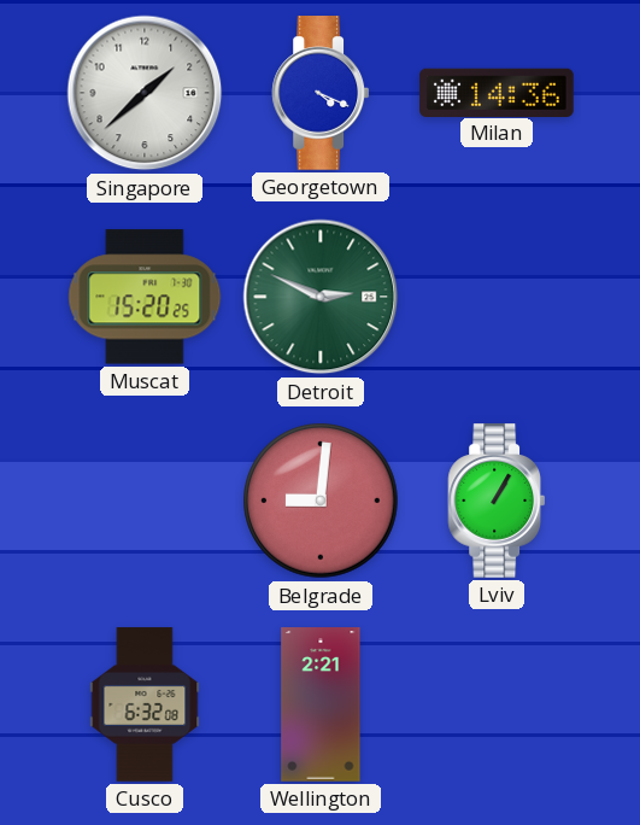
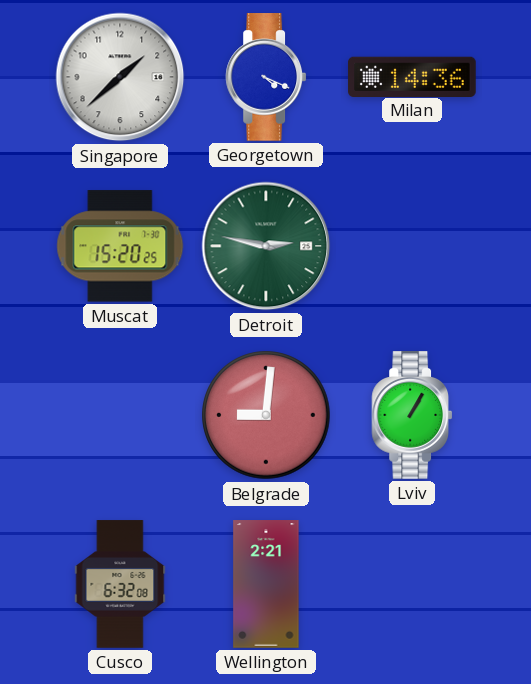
Detroit: 2:49 -> 2:47
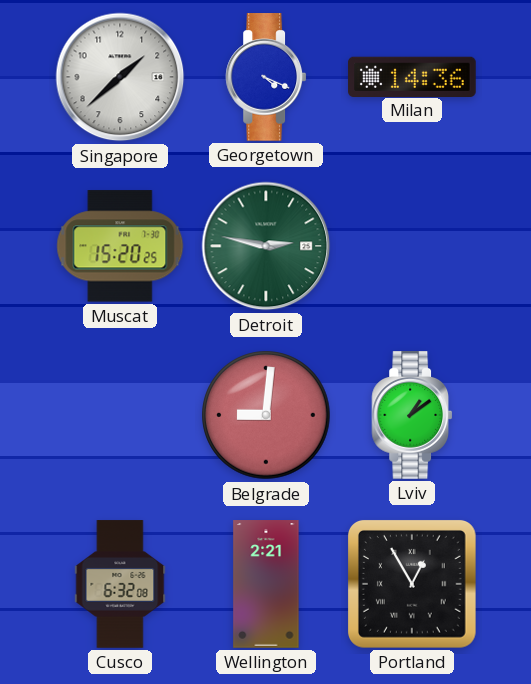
Lviv: 1:05 -> 1:09
Portland: none -> 12:55
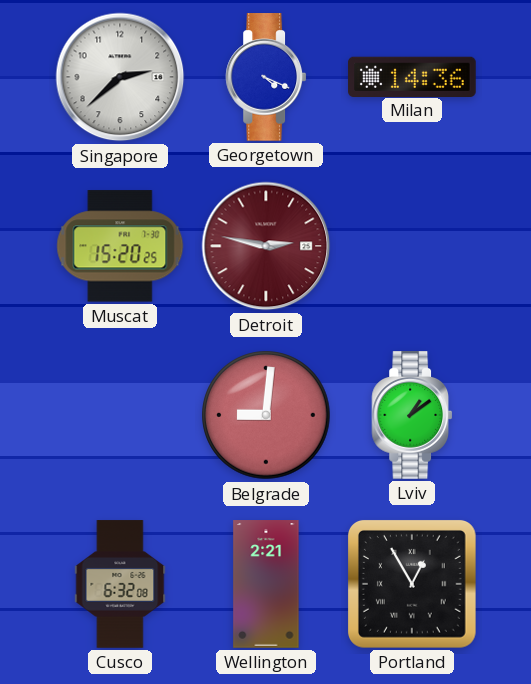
Singapore: 1:38 -> 2:38
Detroit dial: green -> burgundy
